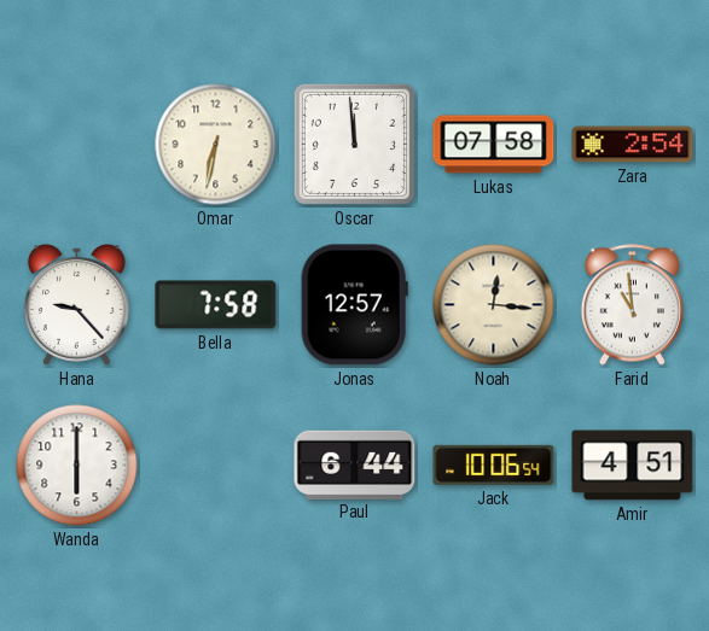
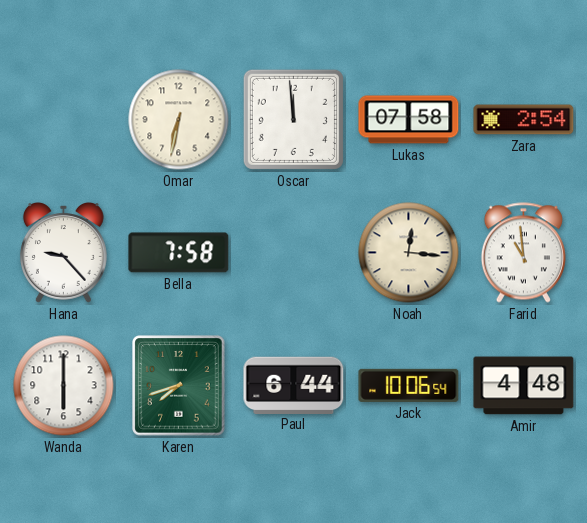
Jonas: 12:57 -> none
Karen: none -> 7:42
Amir: 4:51 -> 4:48
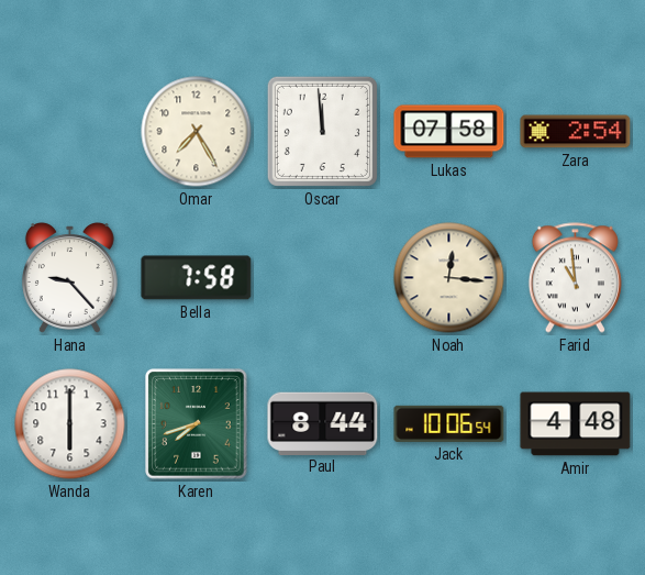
Omar: 6:32 -> 7:25
Paul: 6:44 -> 8:44
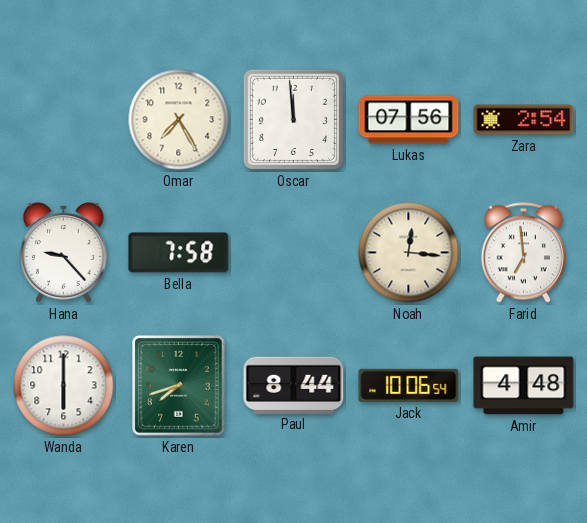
Lukas: 07:58 -> 07:56
Farid: 10:59 -> 6:59
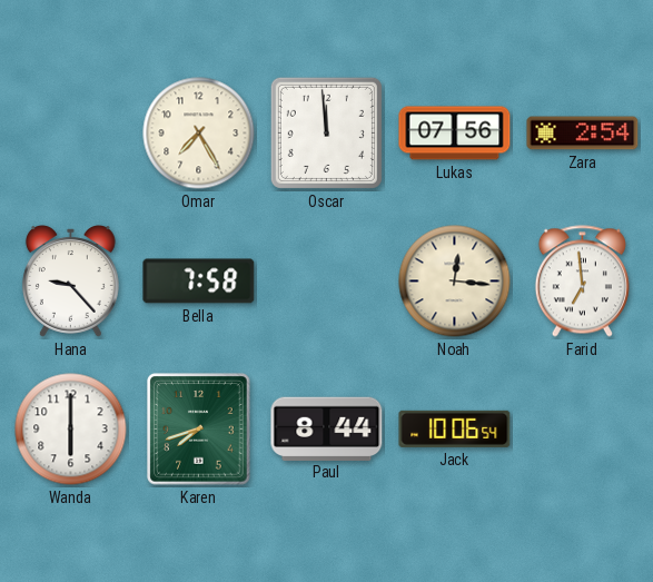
Amir: 4:48 -> none
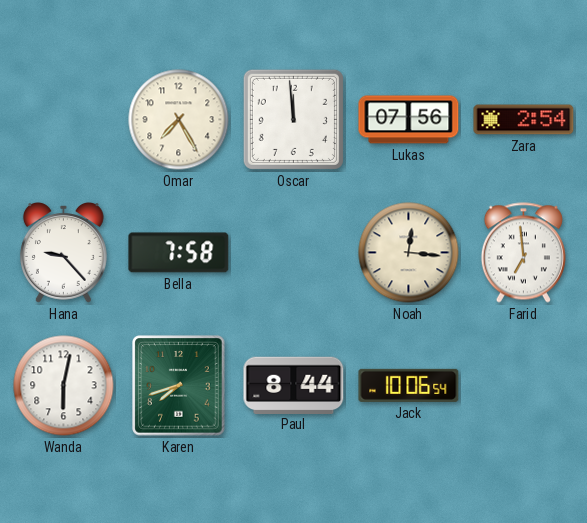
Wanda: 6:00 -> 6:02
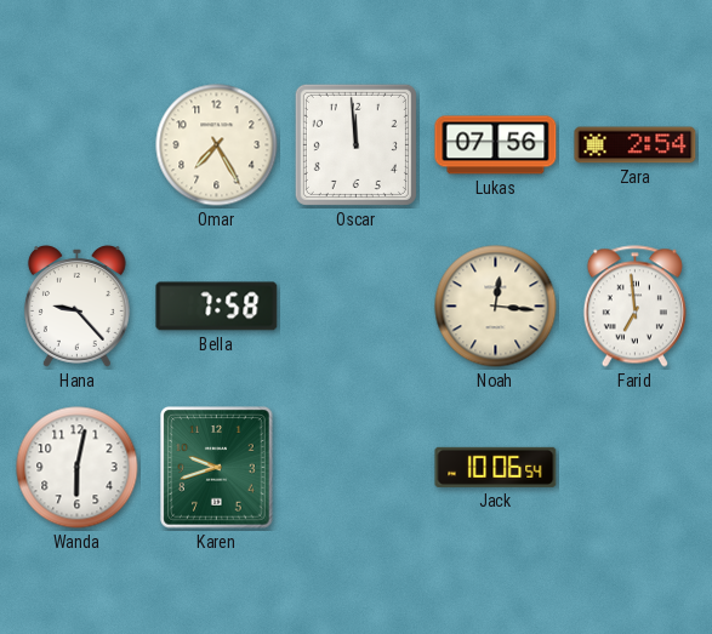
Karen: 7:42 -> 9:42
Paul: 8:44 -> none
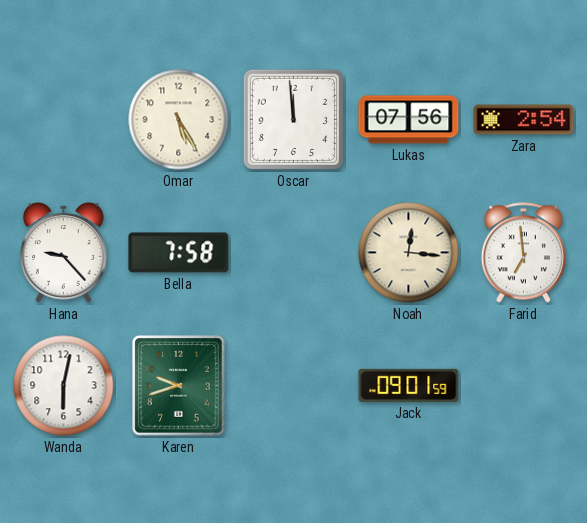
Omar: 7:25 -> 5:25
Jack: 10:06 -> 09:01
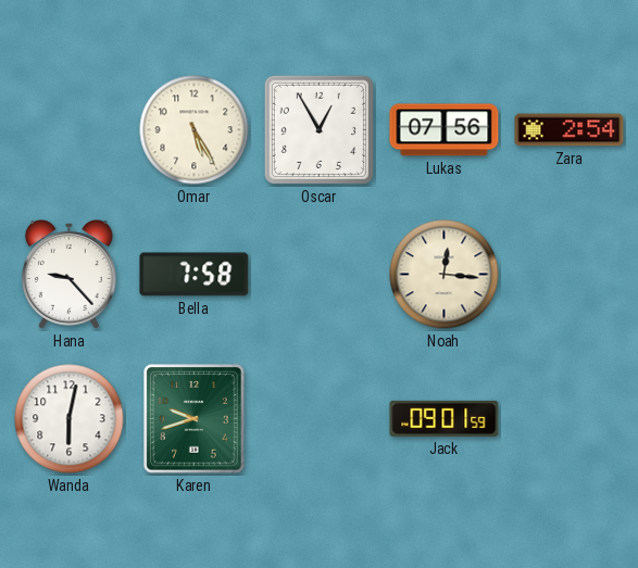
Oscar: 11:59 -> 12:55
Farid: 6:59 -> none
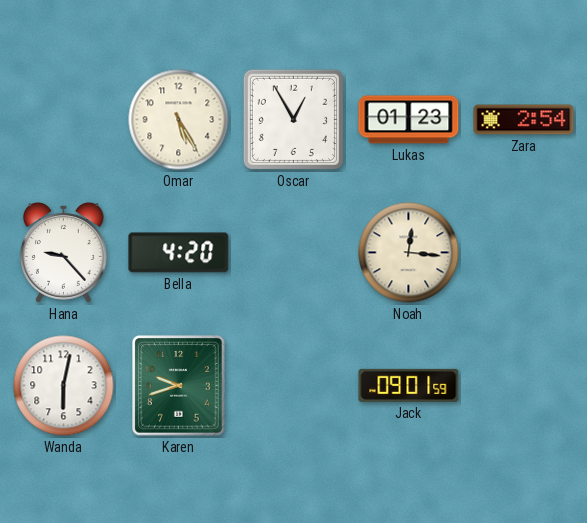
Lukas: 07:56 -> 01:23
Bella: 7:58 -> 4:20
